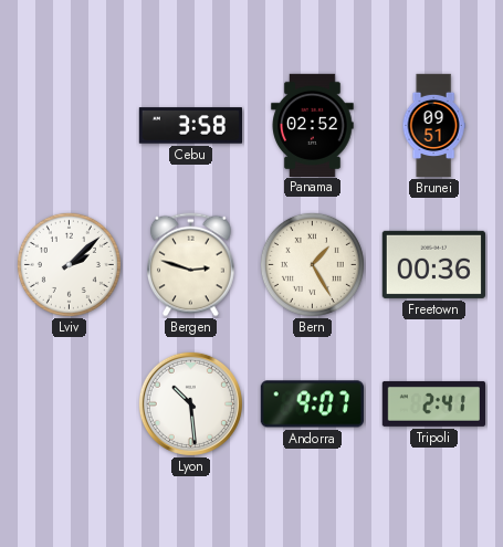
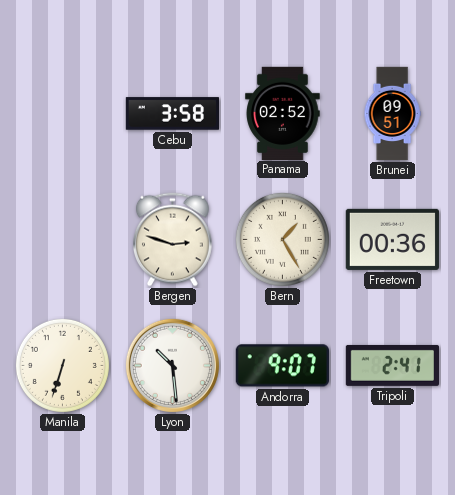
Lviv: 2:08 -> none
Manila: none -> 6:33
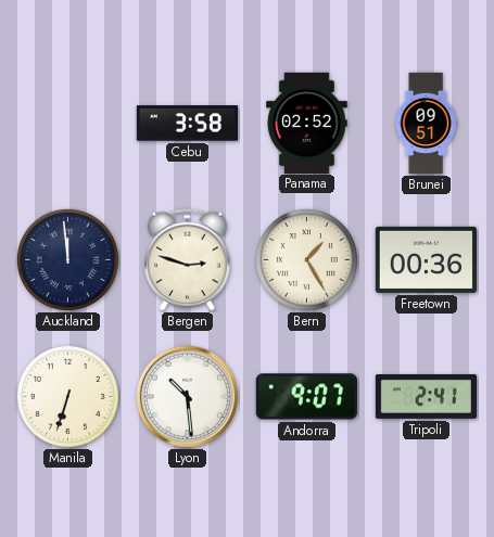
Auckland: none -> 11:59
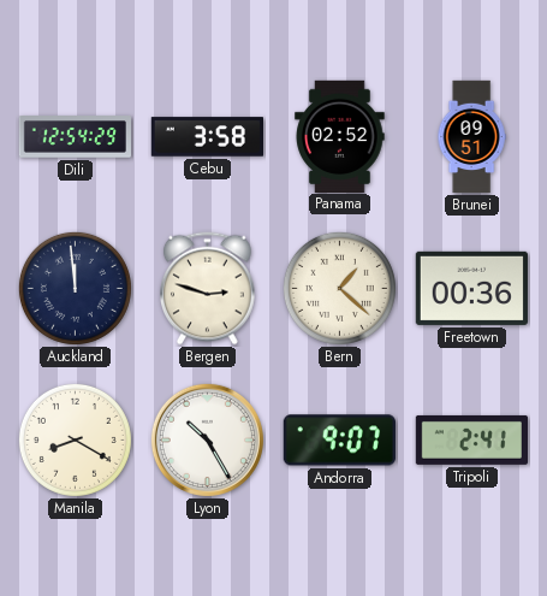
Dili: none -> 12:54
Bern: 1:25 -> 1:22
Manila: 6:33 -> 8:20
Lyon: 10:29 -> 10:25
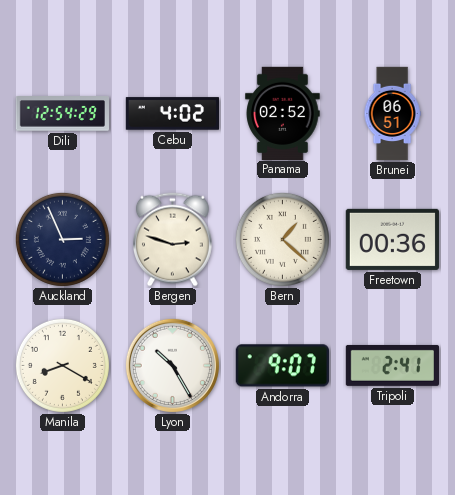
Cebu: 3:58 -> 4:02
Brunei: 09:51 -> 06:51
Auckland: 11:59 -> 2:56
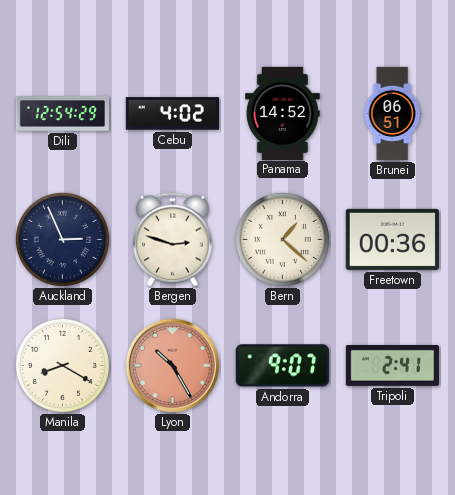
Panama: 02:52 -> 14:52
Lyon dial: white -> salmon
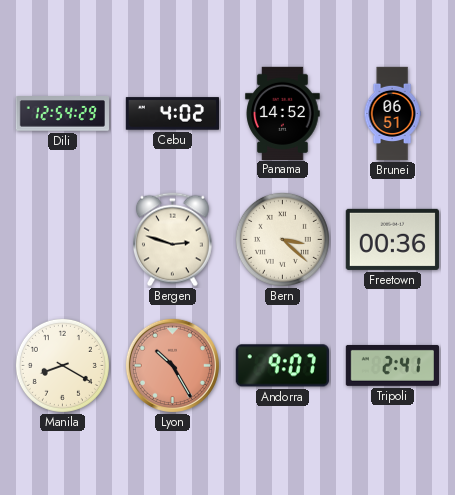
Auckland: 2:56 -> none
Bern: 1:22 -> 3:22
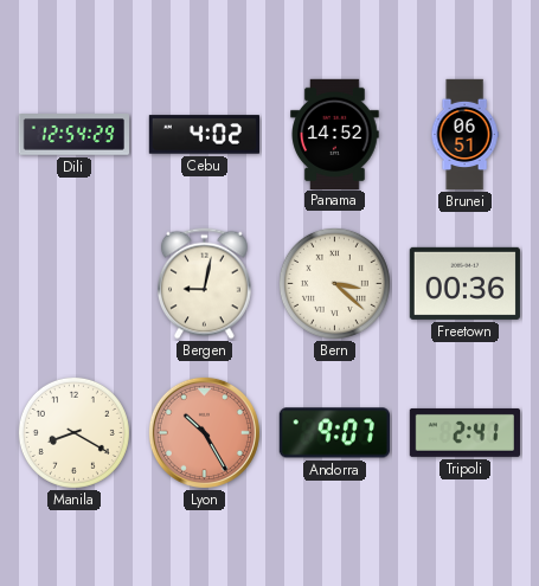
Bergen: 2:48 -> 9:02
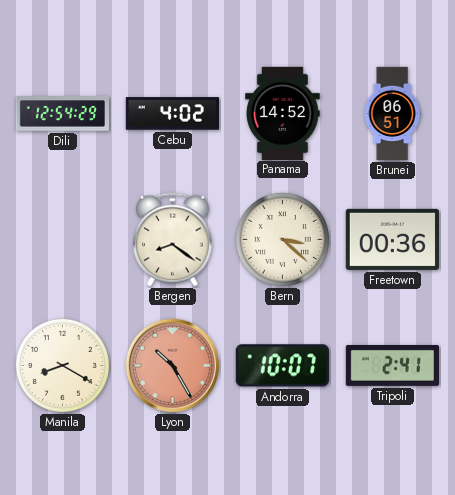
Bergen: 9:02 -> 8:21
Andorra: 9:07 -> 10:07
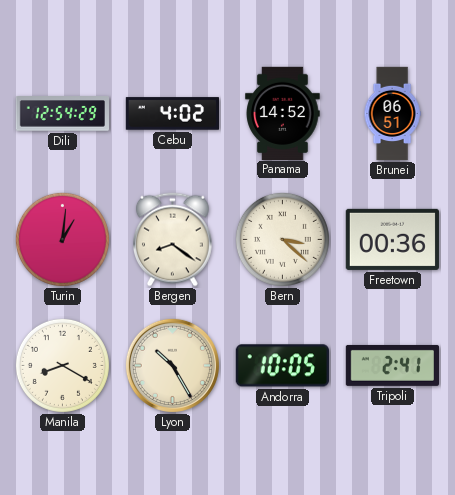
Turin: none -> 1:01
Lyon dial: salmon -> cream
Andorra: 10:07 -> 10:05
